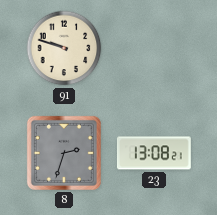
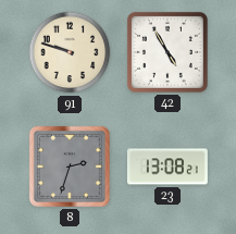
42: none -> 4:55
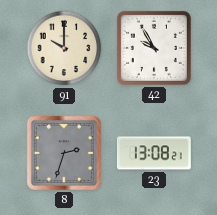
91: 9:48 -> 10:00
42: 4:55 -> 9:55
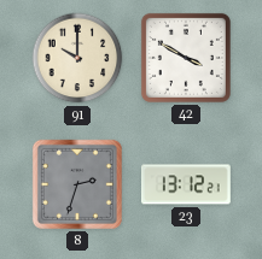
42: 9:55 -> 3:50
23: 13:08 -> 13:12
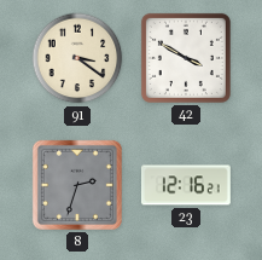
91: 10:00 -> 3:21
23: 13:12 -> 12:16
